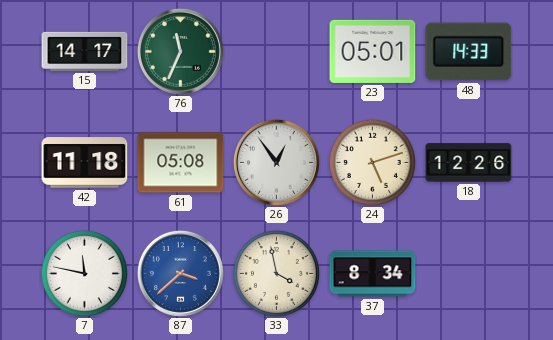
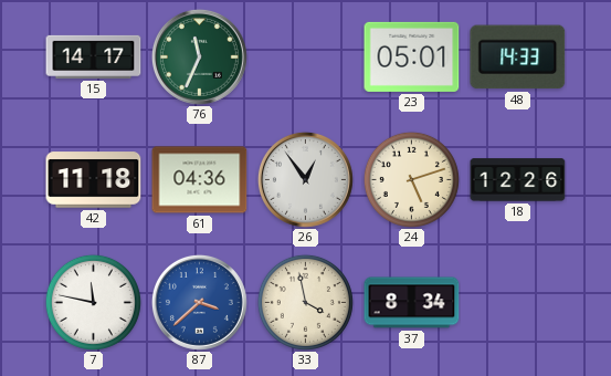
61: 05:08 -> 04:36
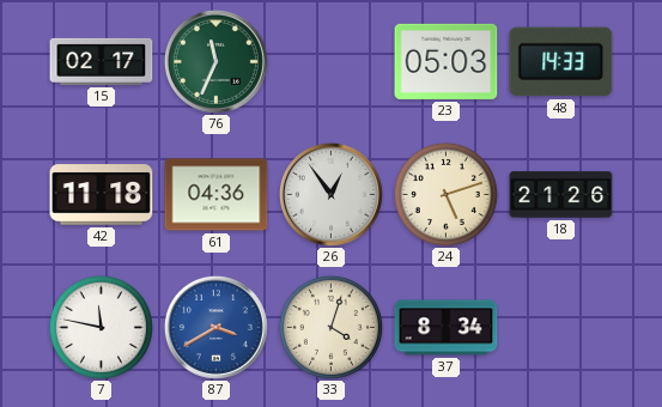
15: 14:17 -> 02:17
23: 05:01 -> 05:03
18: 12:26 -> 21:26
87: 3:38 -> 3:40
33: 3:58 -> 4:03
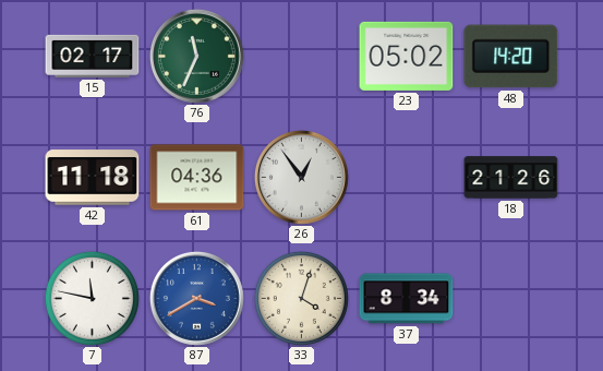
23: 05:03 -> 05:02
48: 14:33 -> 14:20
24: 5:12 -> none
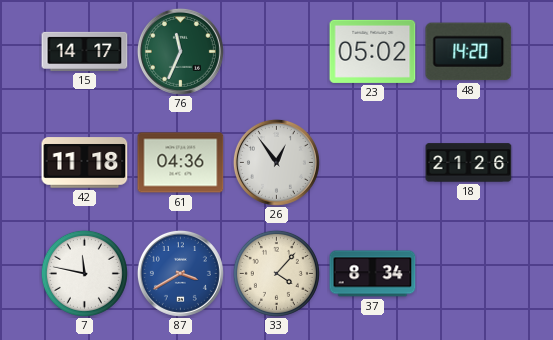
15: 02:17 -> 14:17
33: 4:03 -> 4:07
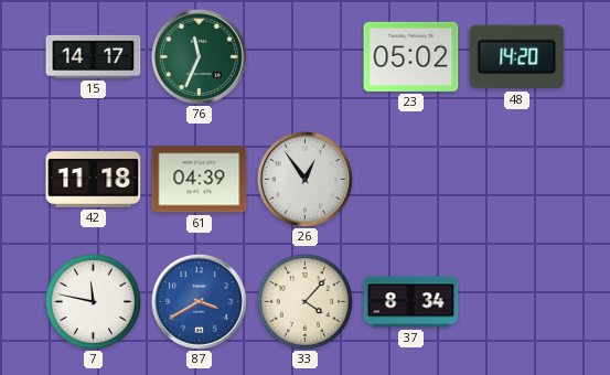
61: 04:36 -> 04:39
18: 21:26 -> none
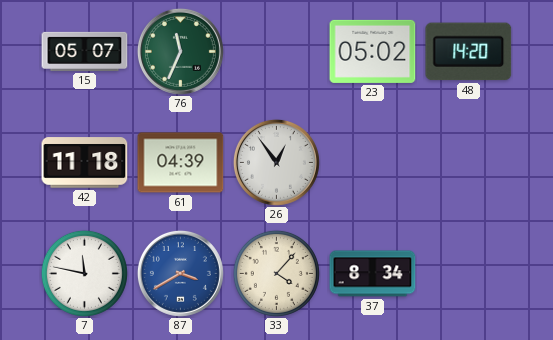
15: 14:17 -> 05:07
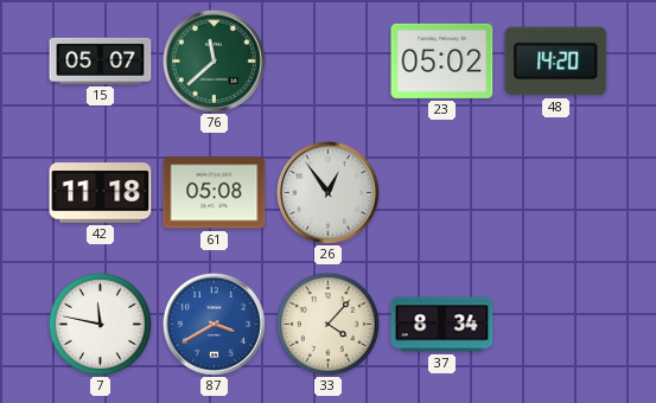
76: 11:34 -> 11:38
61: 04:39 -> 05:08
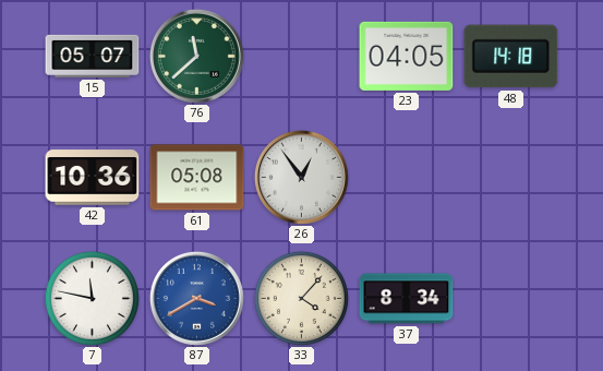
23: 05:02 -> 04:05
48: 14:20 -> 14:18
42: 11:18 -> 10:36
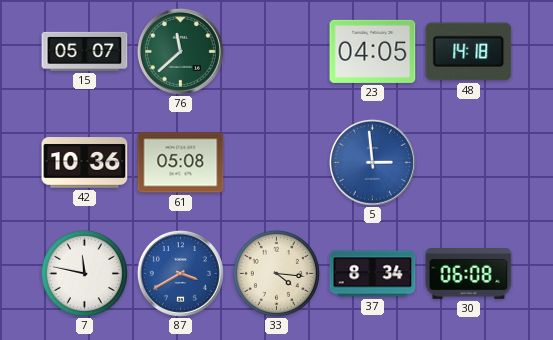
26: 12:54 -> none
5: none -> 2:59
33: 4:07 -> 4:16
30: none -> 06:08
